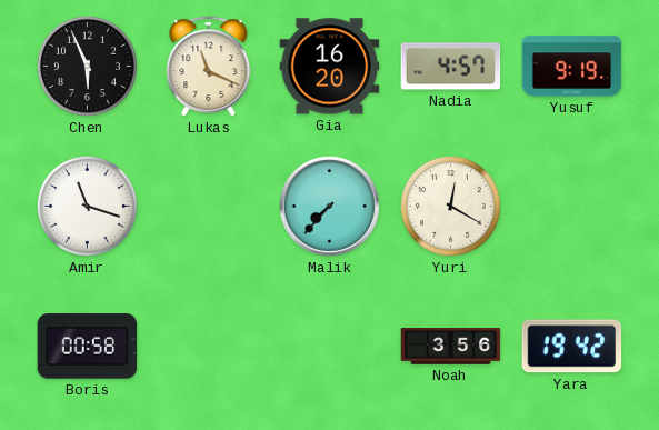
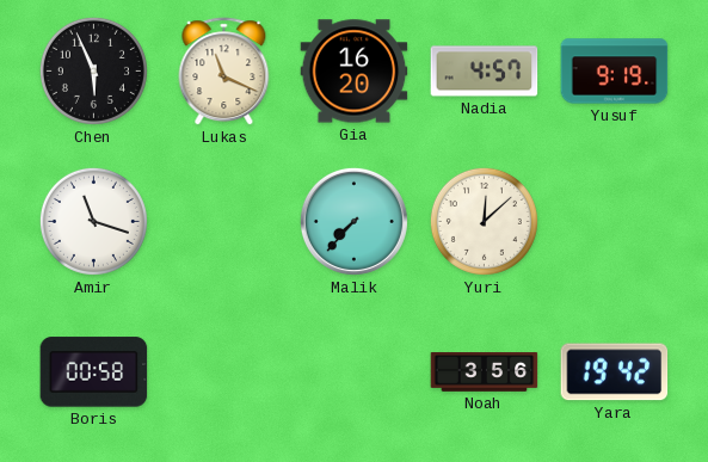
Yuri: 12:20 -> 12:08
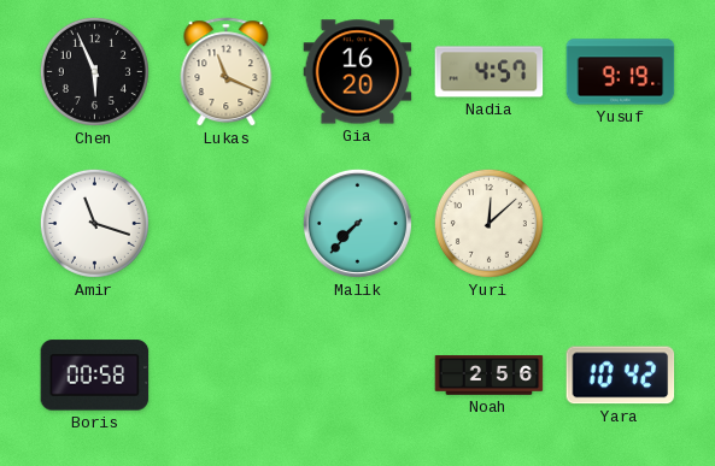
Noah: 3:56 -> 2:56
Yara: 19:42 -> 10:42
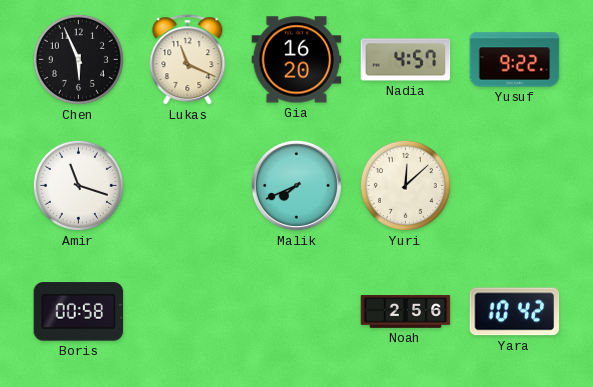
Yusuf: 9:19 -> 9:22
Malik: 7:37 -> 7:41
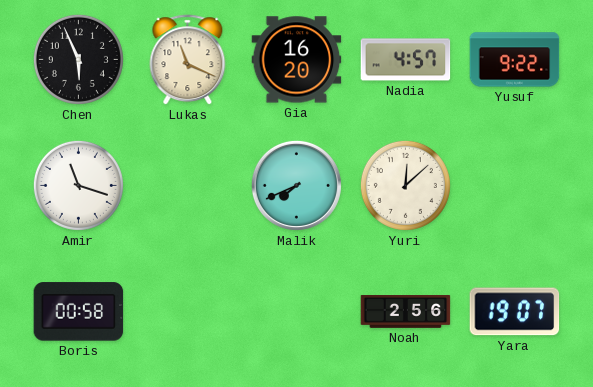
Yara: 10:42 -> 19:07
